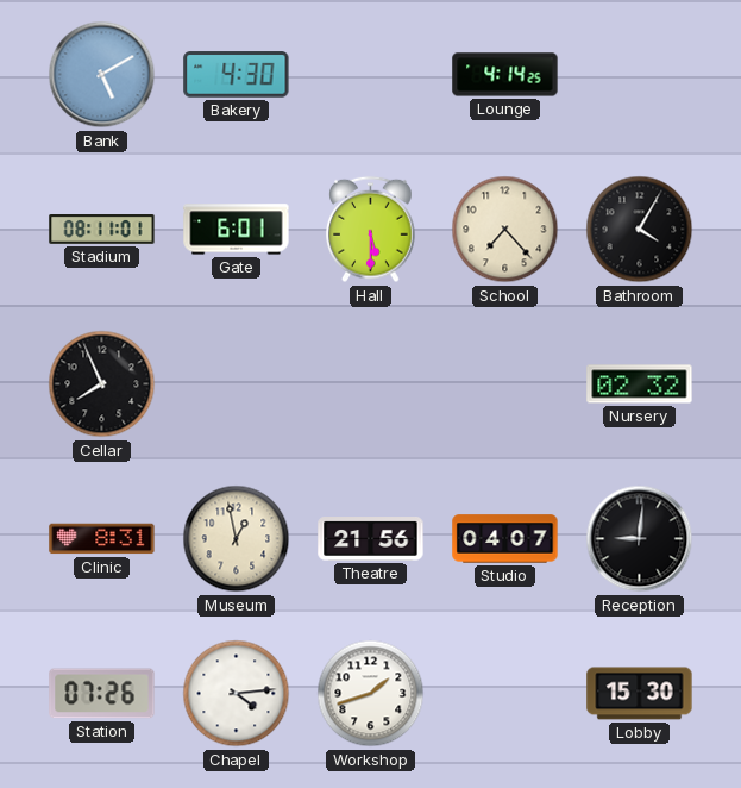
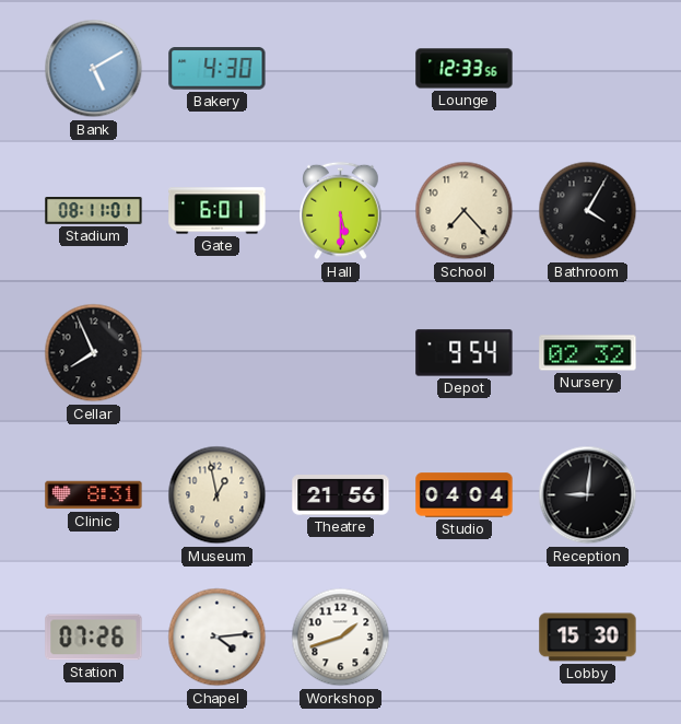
Lounge: 4:14 -> 12:33
Depot: none -> 9:54
Studio: 04:07 -> 04:04
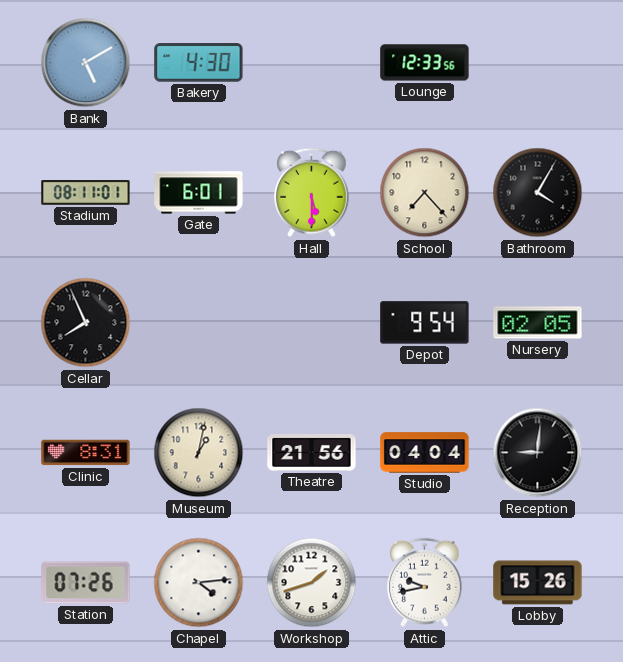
Nursery: 02:32 -> 02:05
Museum: 12:58 -> 1:02
Attic: none -> 9:43
Lobby: 15:30 -> 15:26
